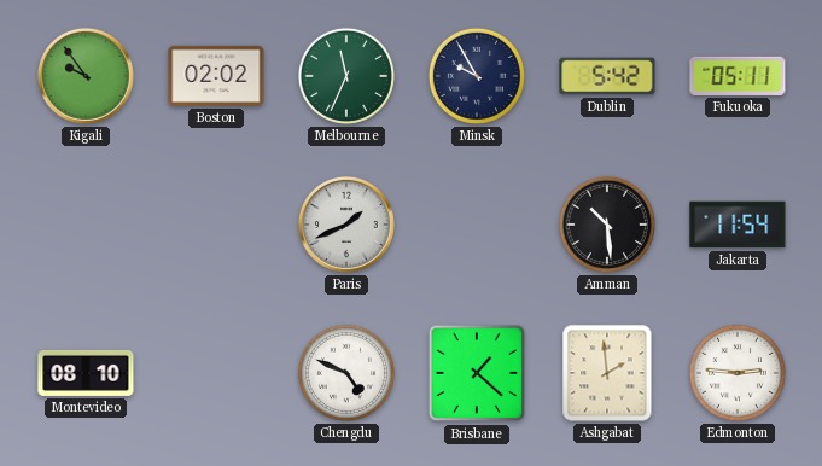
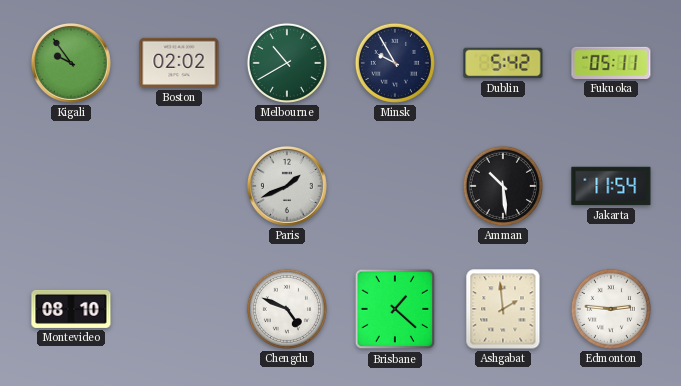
Melbourne: 11:34 -> 10:40
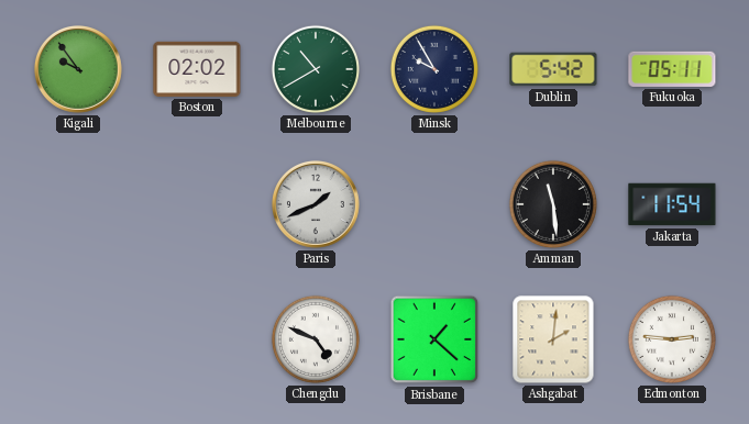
Amman: 10:29 -> 11:29
Montevideo: 08:10 -> none
Ashgabat: 1:59 -> 2:01
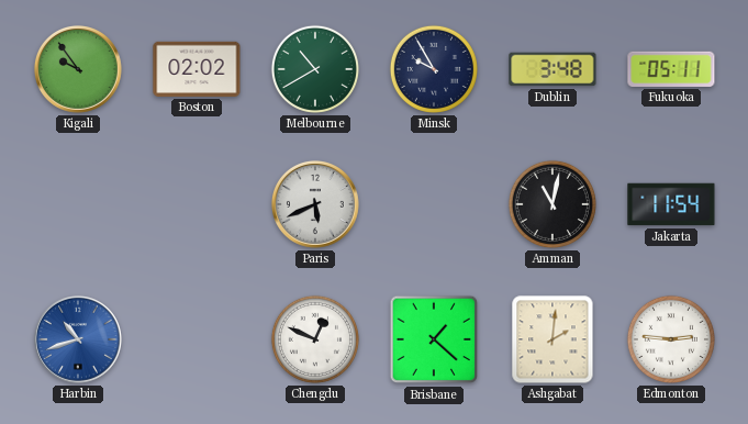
Dublin: 5:42 -> 3:48
Paris: 1:41 -> 5:41
Amman: 11:29 -> 11:02
Harbin: none -> 10:42
Chengdu: 4:49 -> 12:49
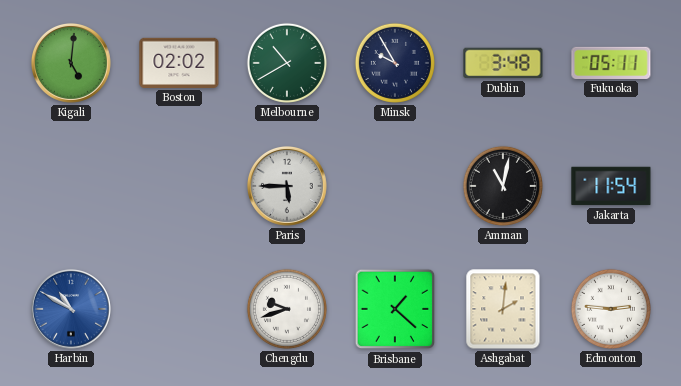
Kigali: 9:54 -> 5:01
Paris: 5:41 -> 5:45
Harbin: 10:42 -> 10:50
Chengdu: 12:49 -> 9:42
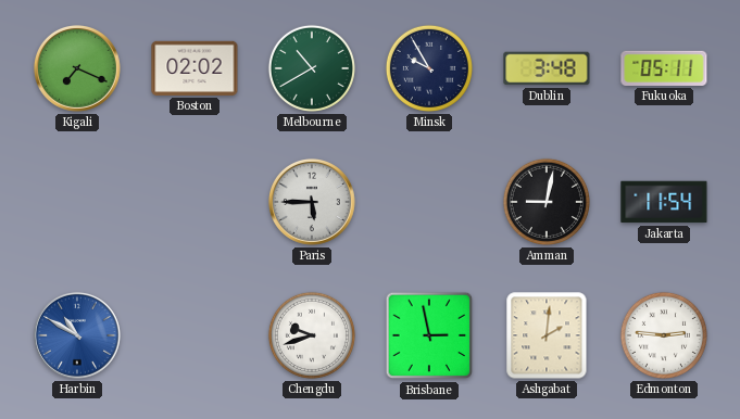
Kigali: 5:01 -> 7:19
Amman: 11:02 -> 9:02
Brisbane: 1:22 -> 2:58
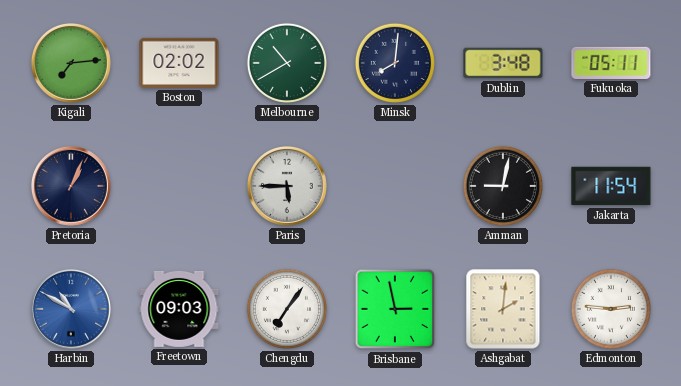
Kigali: 7:19 -> 7:14
Minsk: 9:55 -> 8:01
Pretoria: none -> 1:04
Freetown: none -> 09:03
Chengdu: 9:42 -> 7:06
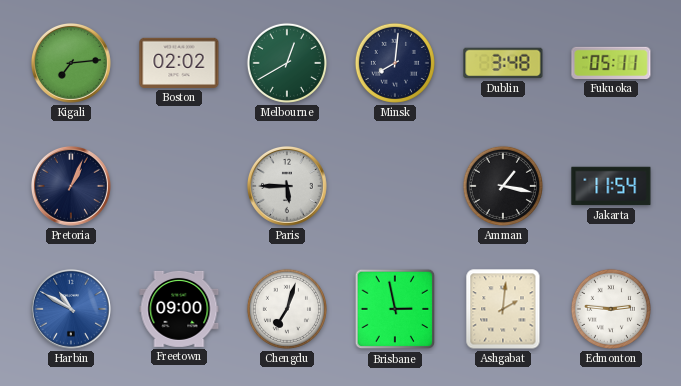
Melbourne: 10:40 -> 12:40
Amman: 9:02 -> 1:17
Freetown: 09:03 -> 09:00
Chengdu: 7:06 -> 7:03
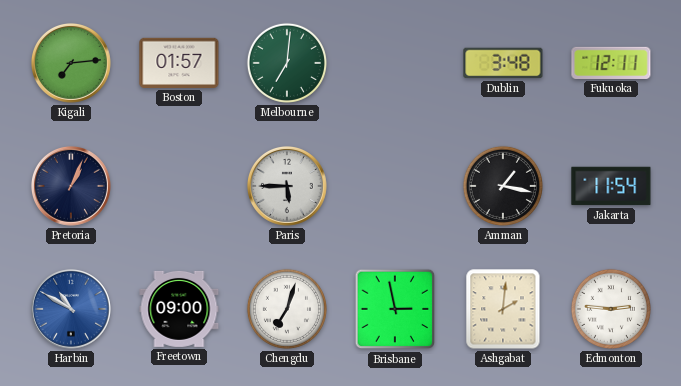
Boston: 02:02 -> 01:57
Melbourne: 12:40 -> 7:01
Minsk: 8:01 -> none
Fukuoka: 05:11 -> 12:11
